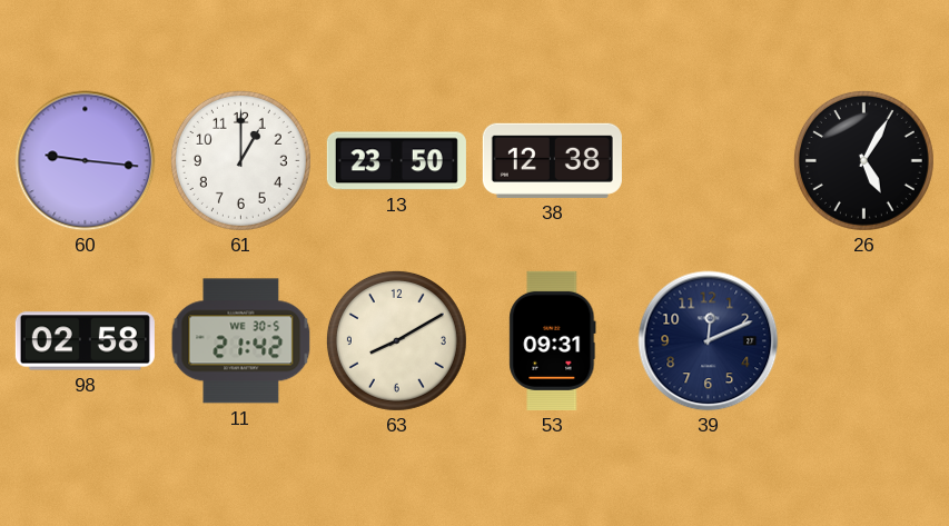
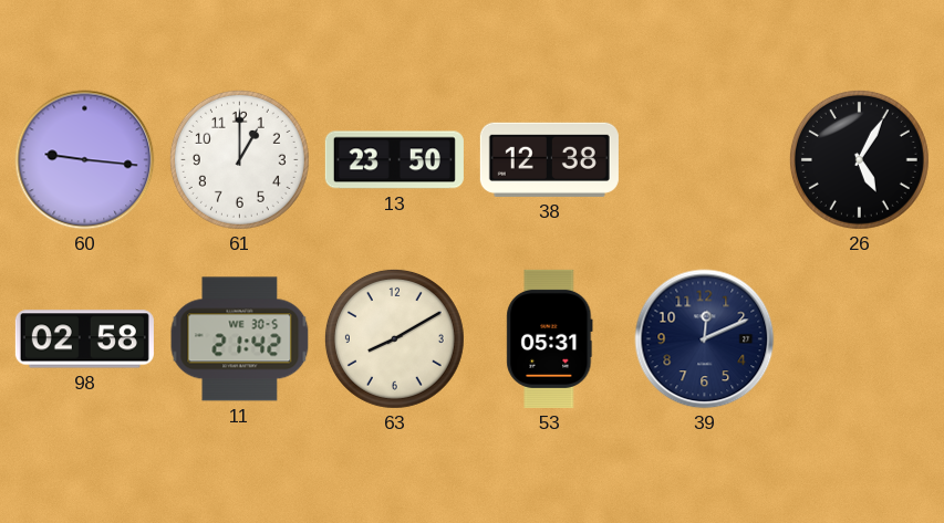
53: 09:31 -> 05:31
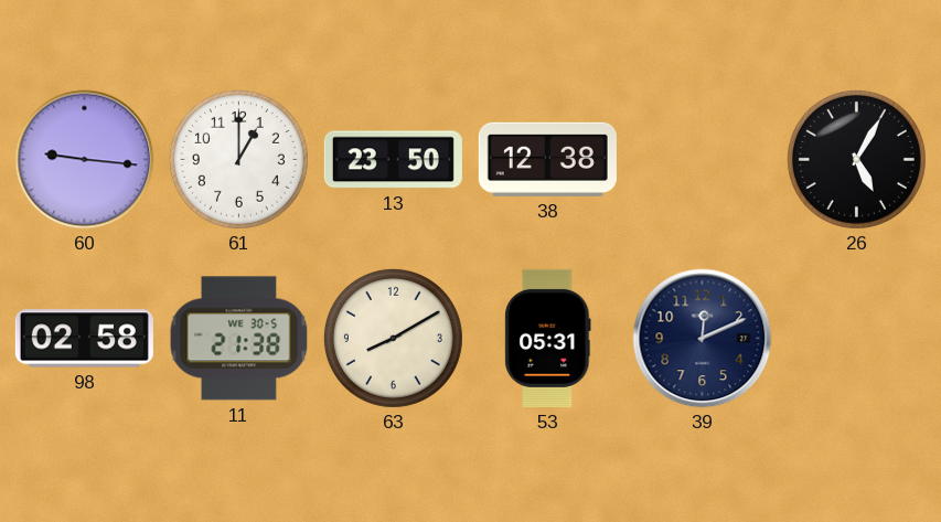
11: 21:42 -> 21:38
